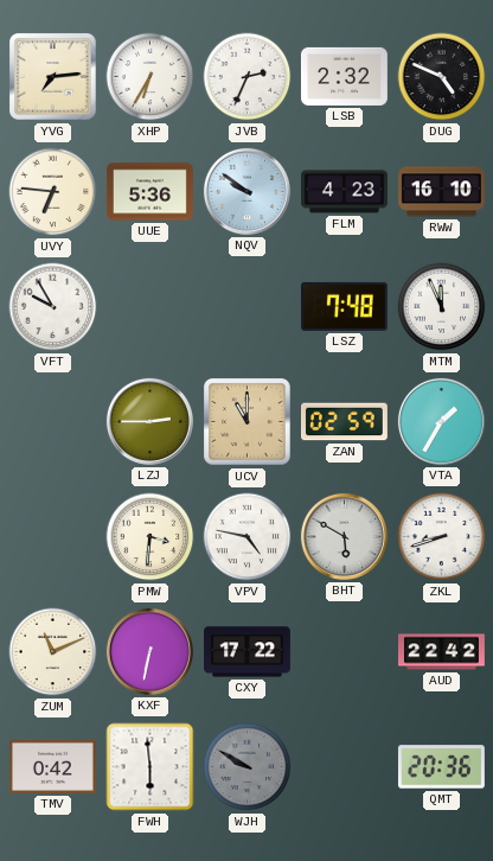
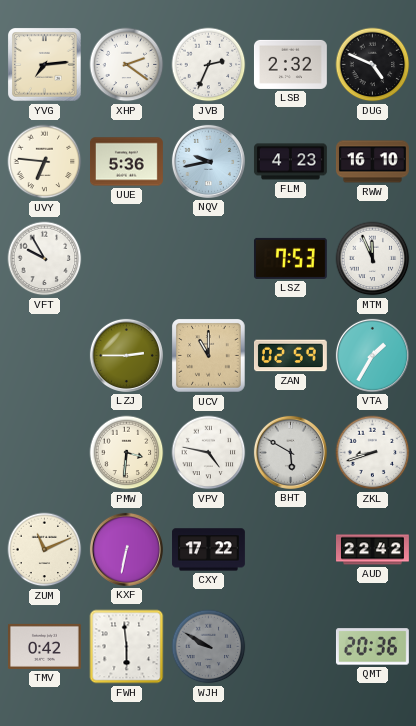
XHP: 6:35 -> 2:21
NQV: 9:51 -> 9:43
LSZ: 7:48 -> 7:53
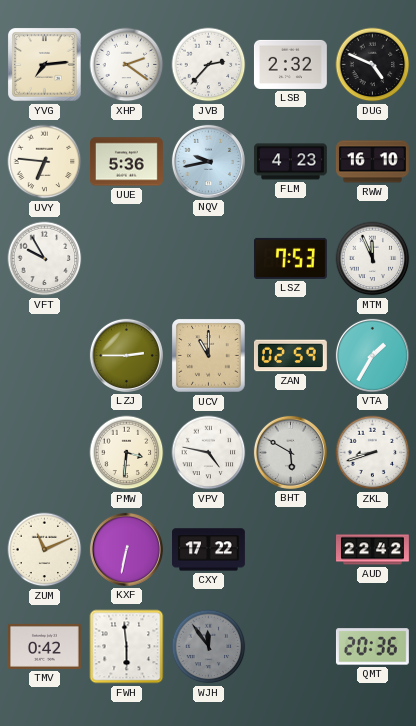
JVB: 2:34 -> 2:37
WJH: 9:50 -> 11:54
